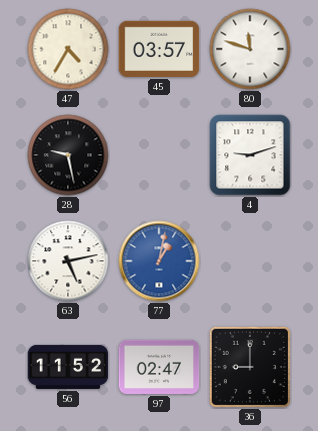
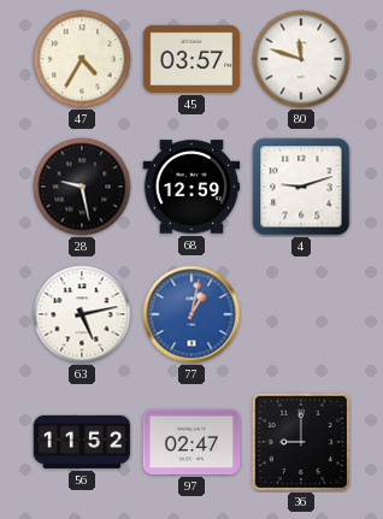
68: none -> 12:59
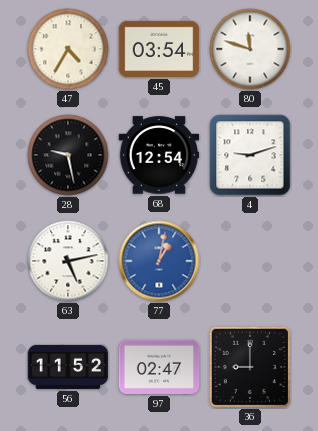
45: 03:57 -> 03:54
68: 12:59 -> 12:54
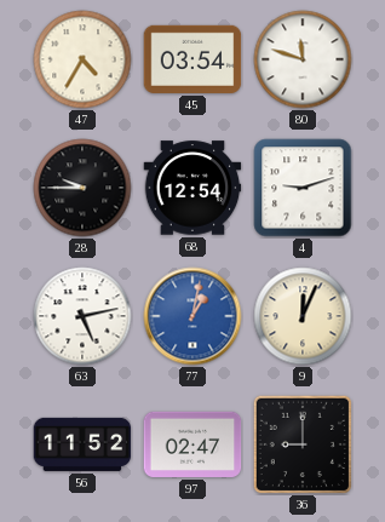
28: 9:28 -> 9:45
9: none -> 12:04
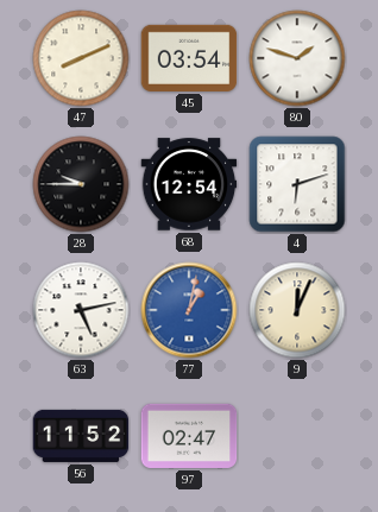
47: 4:35 -> 8:11
80: 11:48 -> 1:48
4: 9:12 -> 6:12
36: 9:00 -> none
